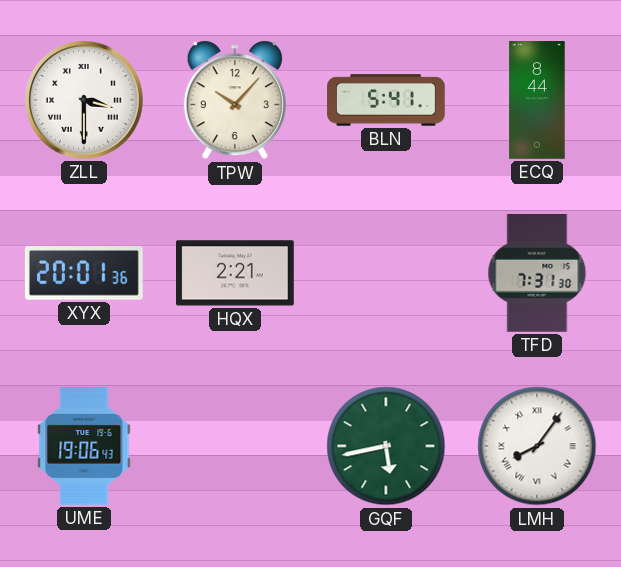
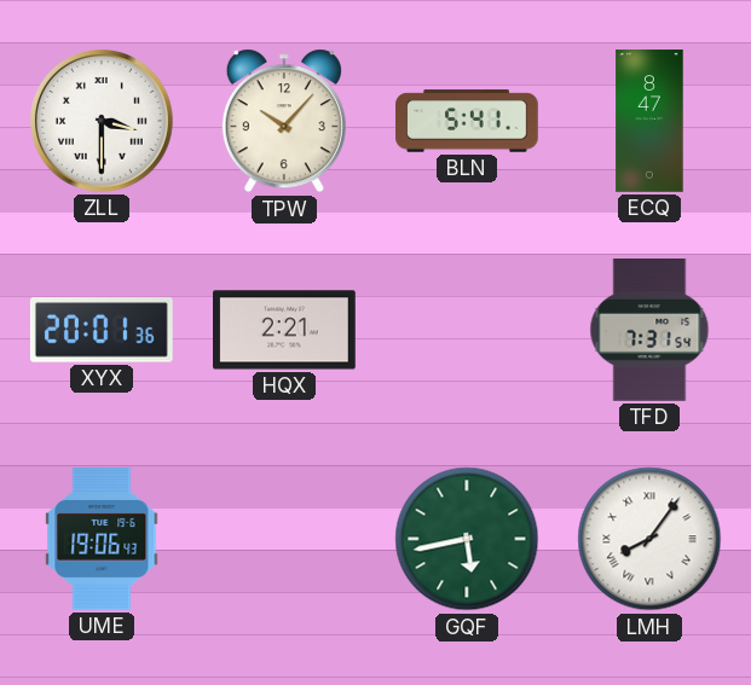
ECQ: 8:44 -> 8:47
TFD: 7:31:30 -> 7:31:54
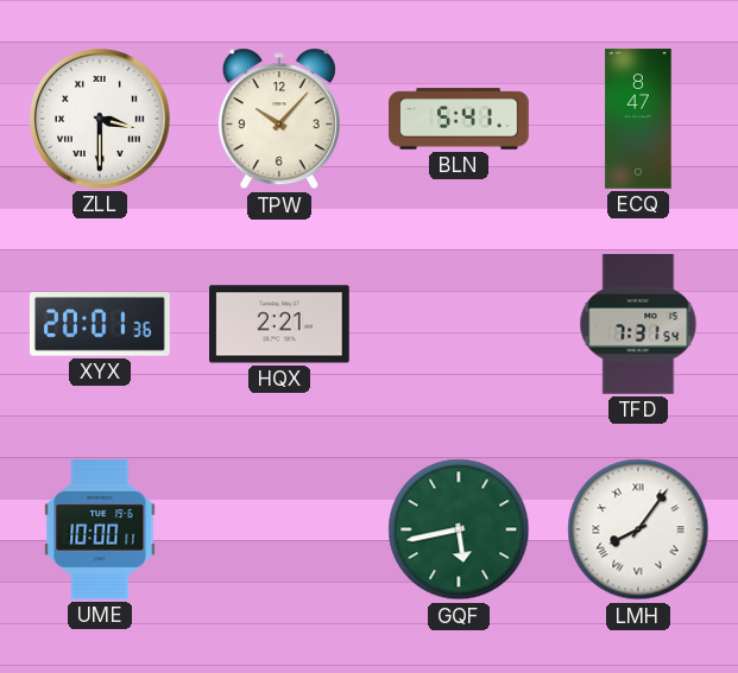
UME: 19:06 -> 10:00
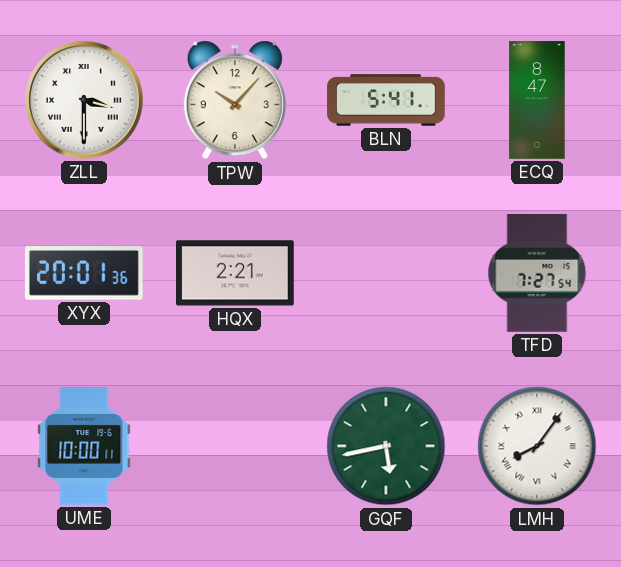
TFD: 7:31 -> 7:27
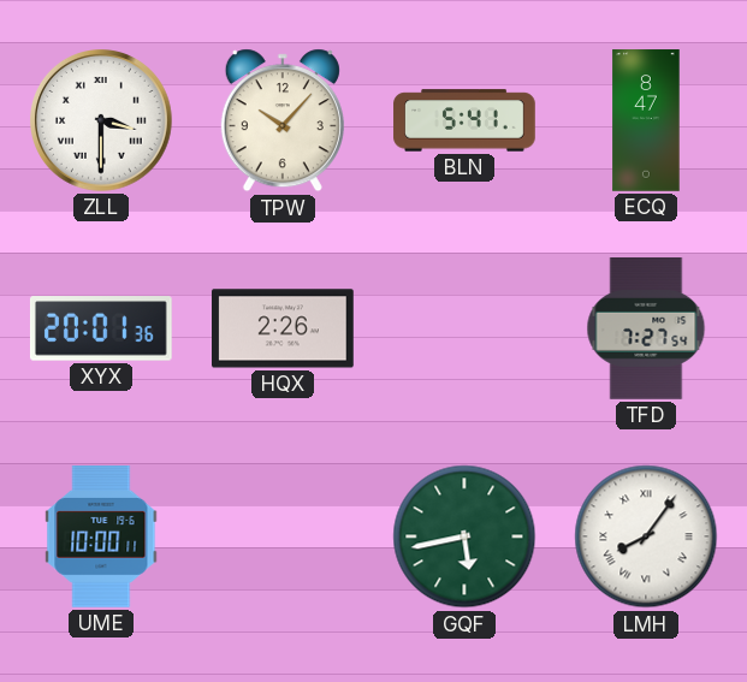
HQX: 2:21 -> 2:26
